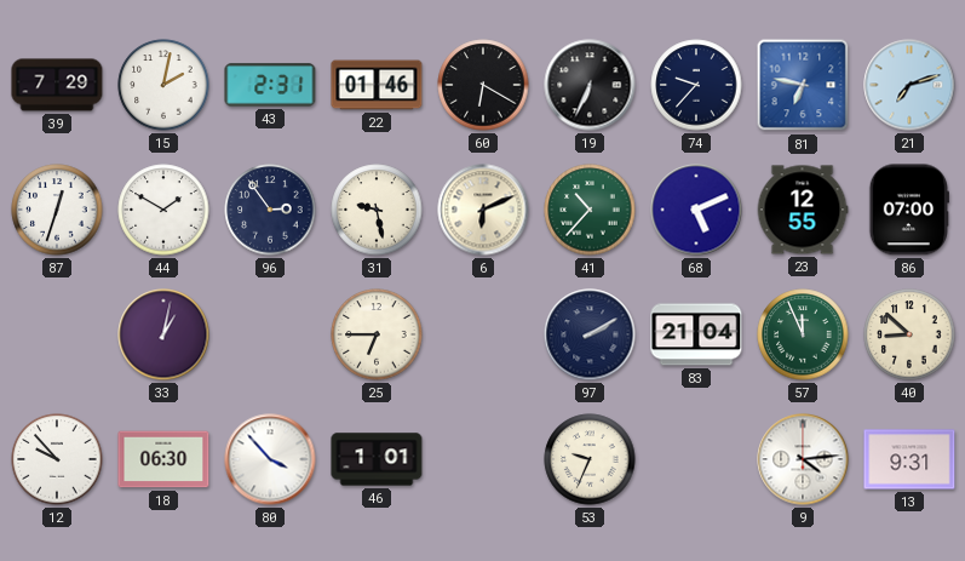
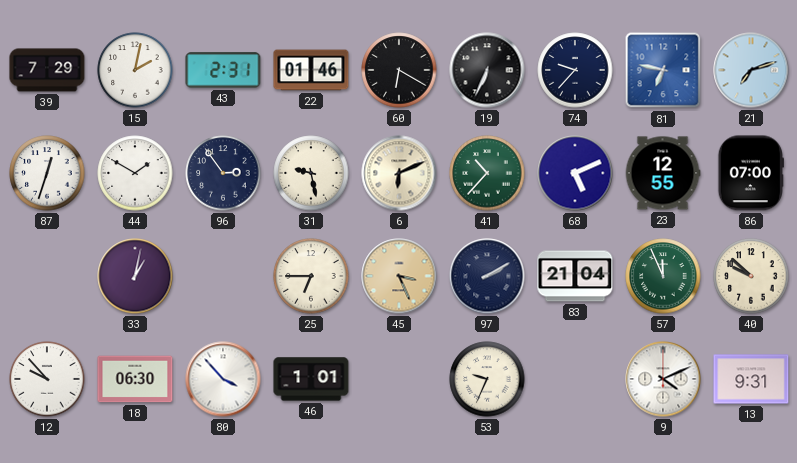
45: none -> 3:26
40: 8:52 -> 9:52
9: 4:14 -> 4:11
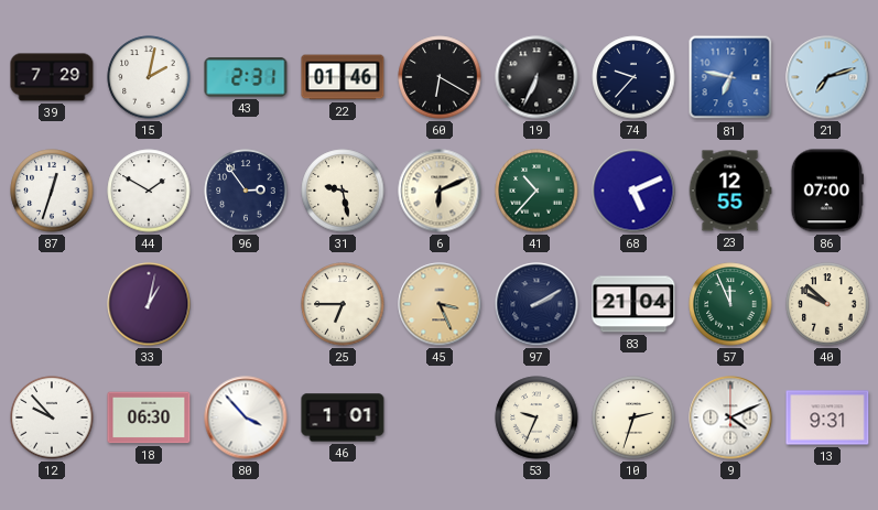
10: none -> 2:33
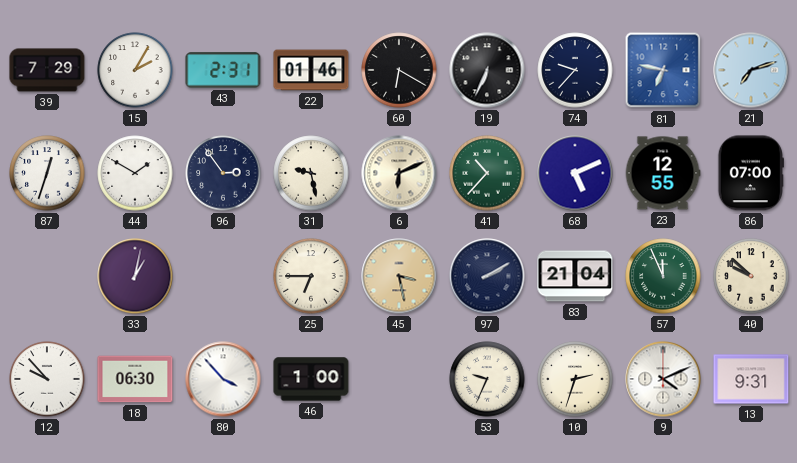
15: 2:02 -> 2:05
45: 3:26 -> 3:28
46: 1:01 -> 1:00
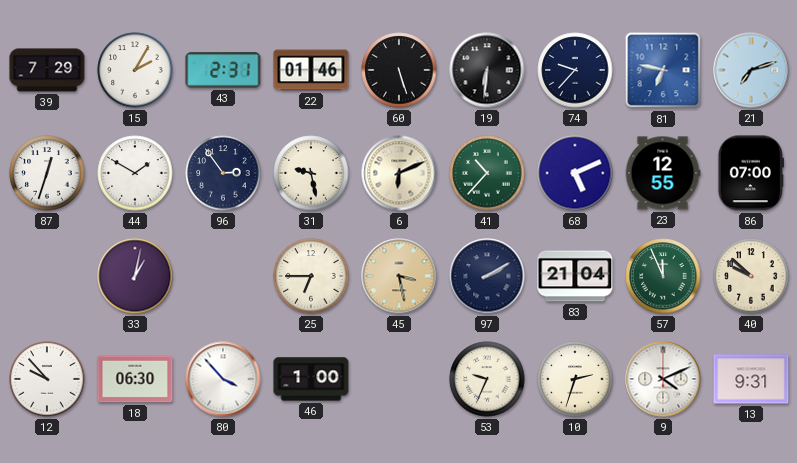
60: 6:20 -> 5:27
19: 6:34 -> 6:31
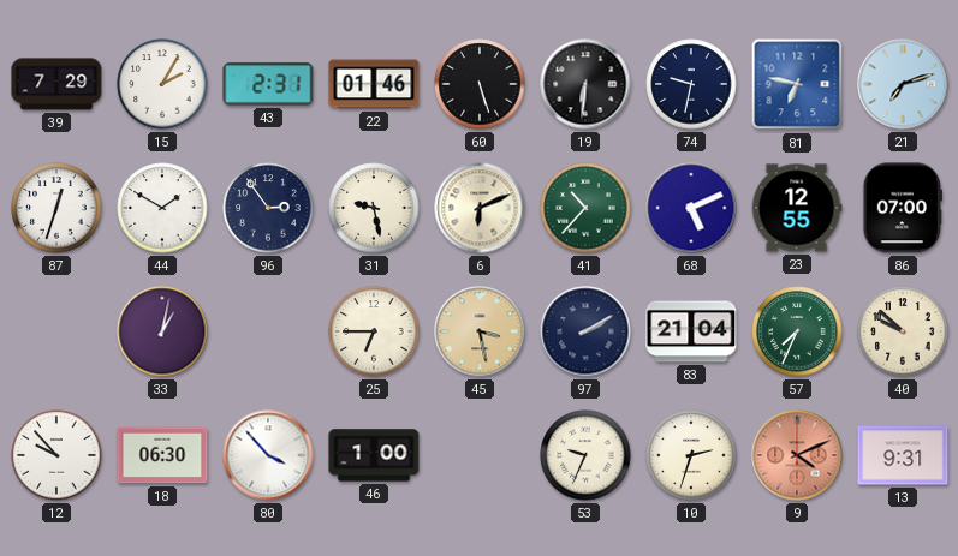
74: 9:37 -> 9:32
57: 11:56 -> 7:34
9 dial: white -> salmon
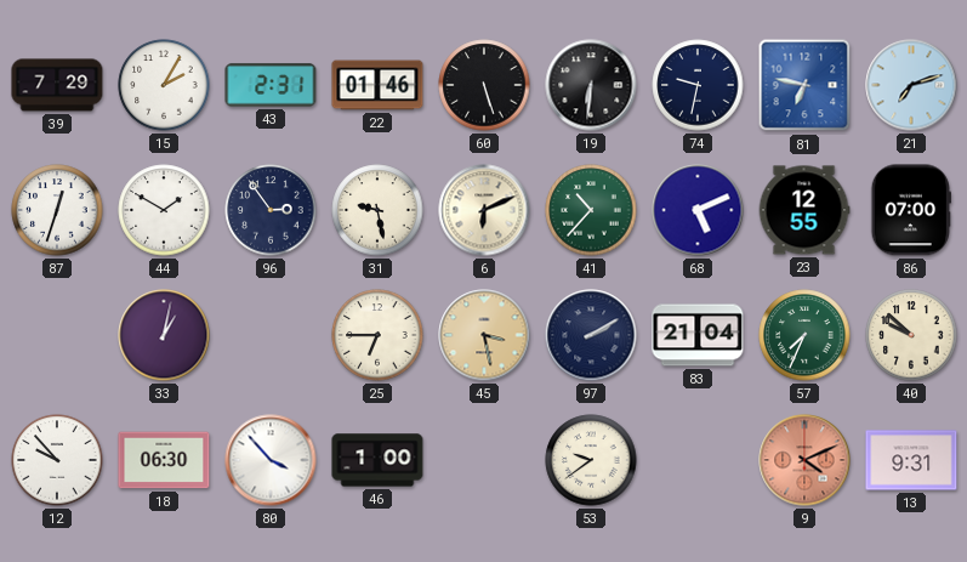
53: 9:34 -> 9:39
10: 2:33 -> none
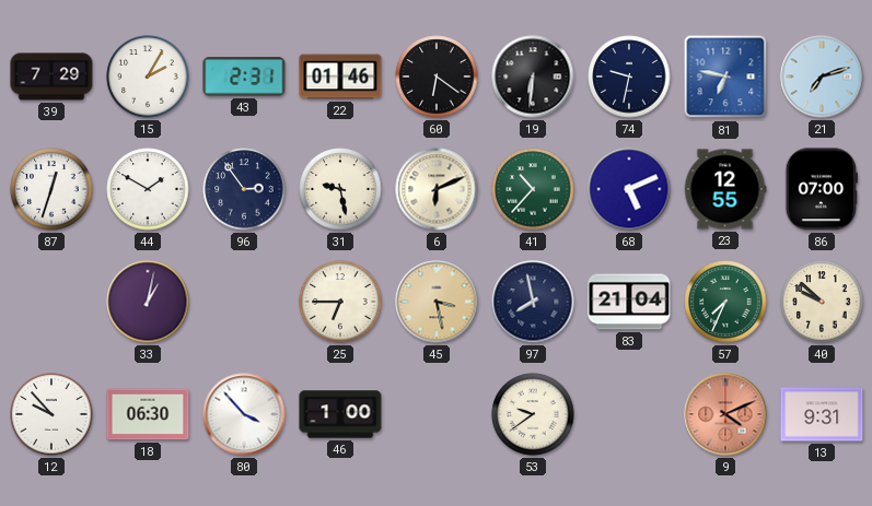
60: 5:27 -> 6:21
97: 2:10 -> 7:58
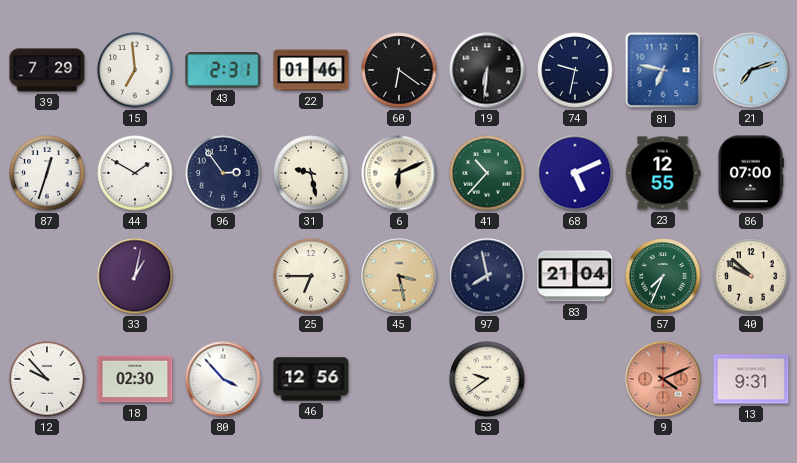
15: 2:05 -> 6:59
18: 06:30 -> 02:30
46: 1:00 -> 12:56
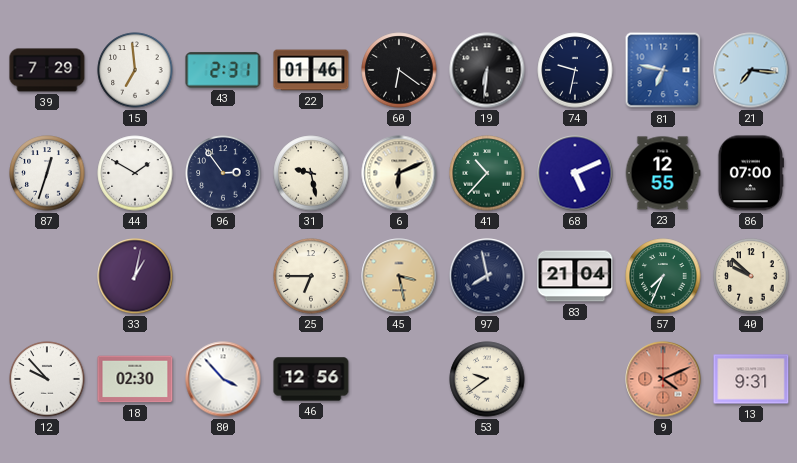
21: 7:12 -> 7:16
